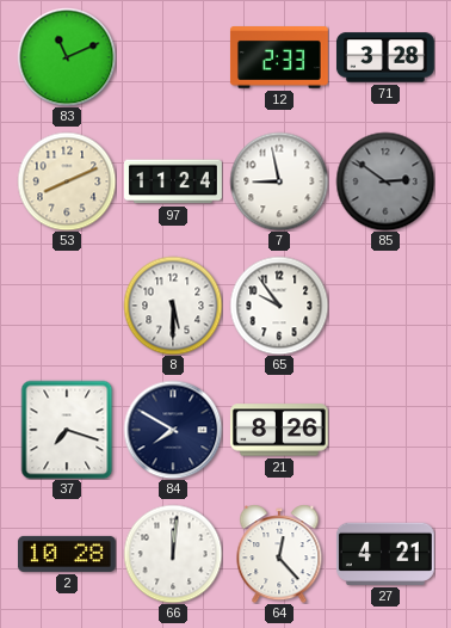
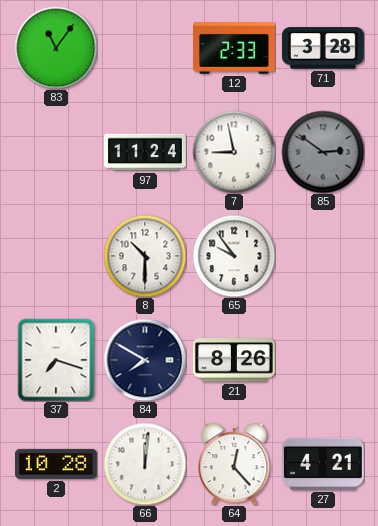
83: 11:11 -> 11:06
53: 8:11 -> none
8: 5:30 -> 10:30
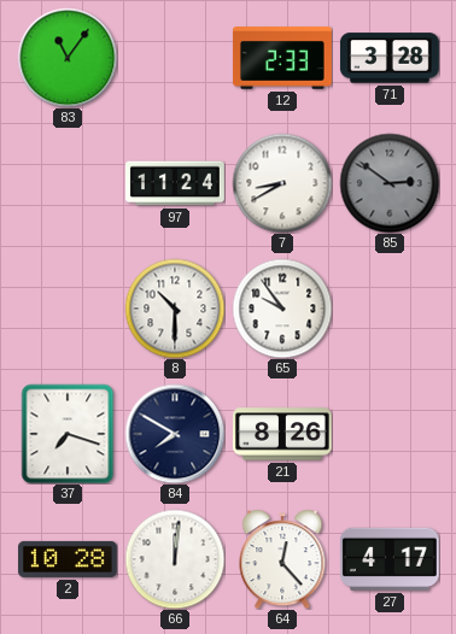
7: 8:58 -> 8:40
27: 4:21 -> 4:17
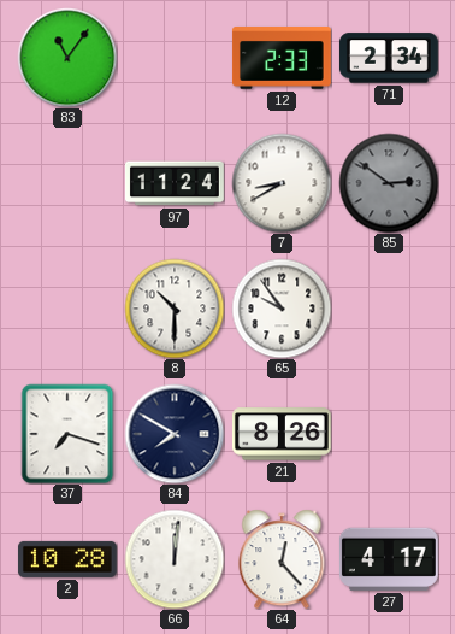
71: 3:28 -> 2:34
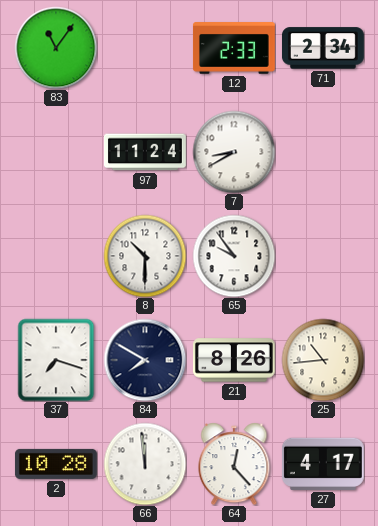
85: 2:51 -> none
25: none -> 10:44
66: 12:01 -> 11:59
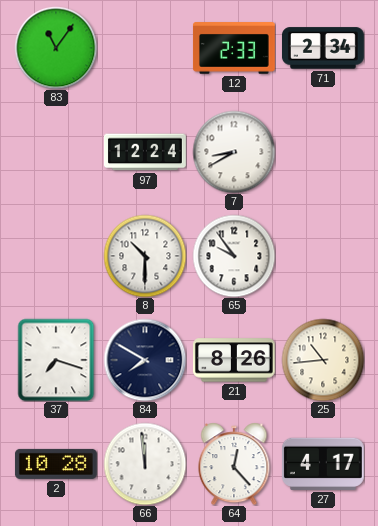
97: 11:24 -> 12:24
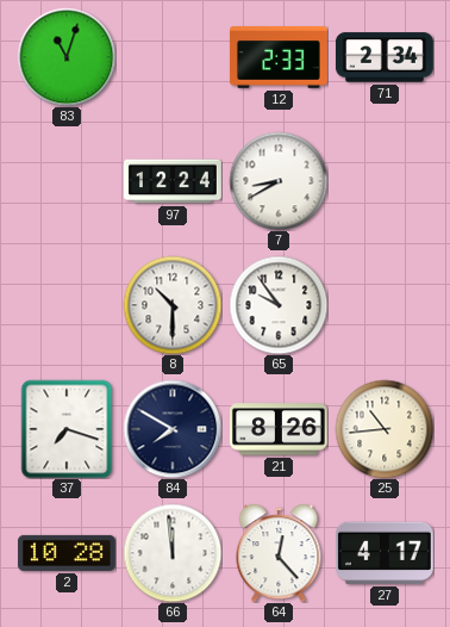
83: 11:06 -> 11:03
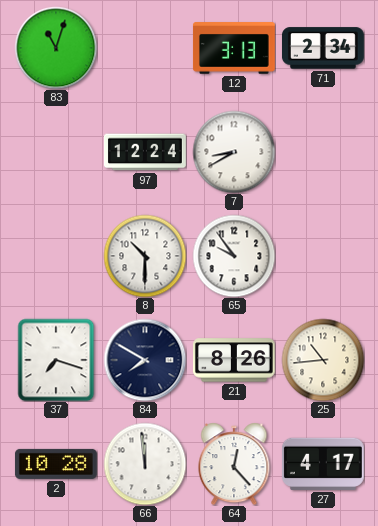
12: 2:33 -> 3:13
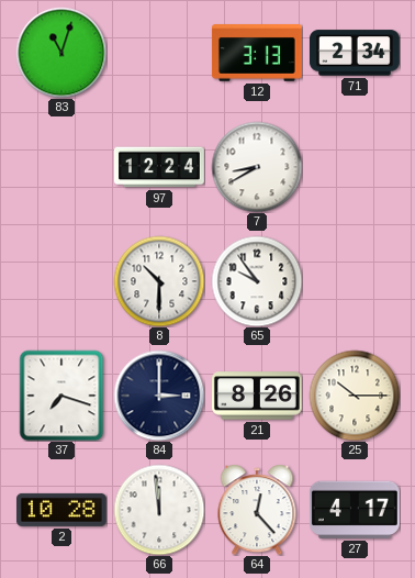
84: 7:50 -> 3:00
25: 10:44 -> 10:15
